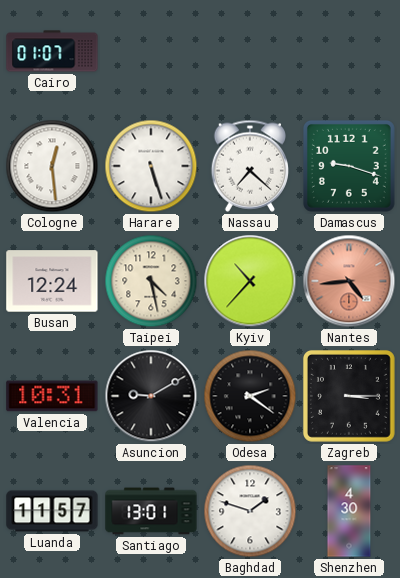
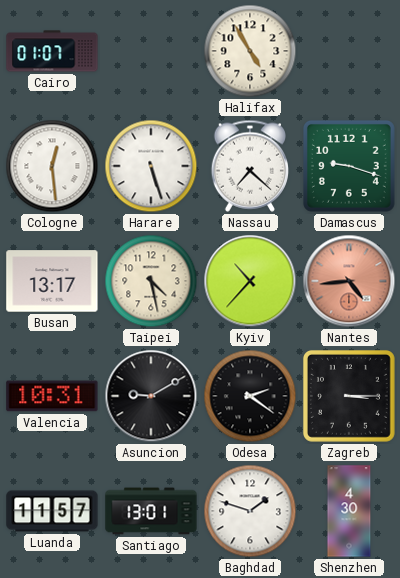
Halifax: none -> 4:55
Busan: 12:24 -> 13:17
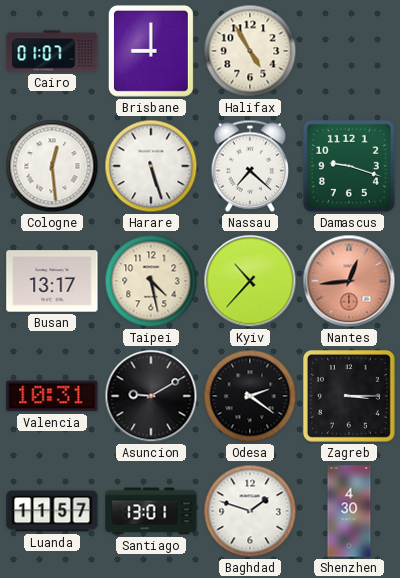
Brisbane: none -> 9:00
Nantes: 4:44 -> 12:44
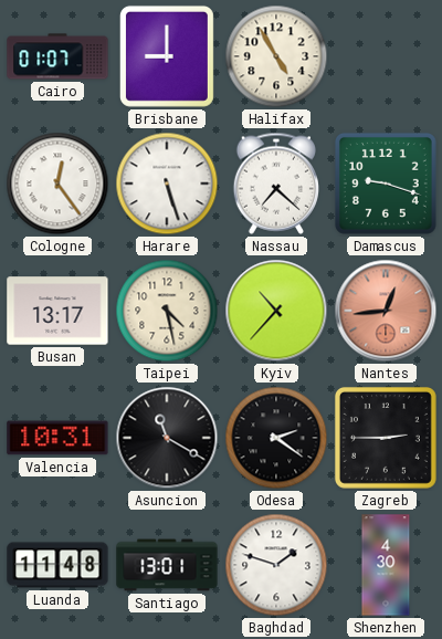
Cologne: 12:29 -> 12:24
Asuncion: 9:10 -> 11:20
Zagreb: 3:15 -> 2:45
Luanda: 11:57 -> 11:48
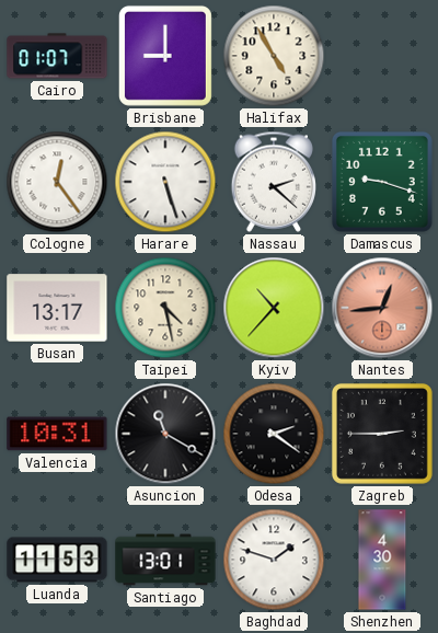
Nassau: 7:22 -> 2:22
Luanda: 11:48 -> 11:53
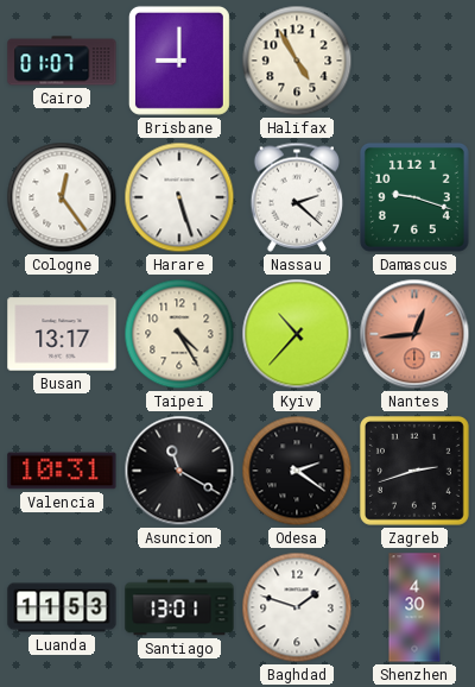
Taipei: 4:28 -> 4:25
Zagreb: 2:45 -> 2:42
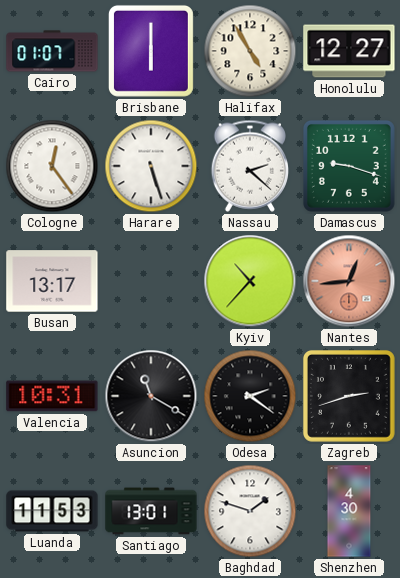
Brisbane: 9:00 -> 6:00
Honolulu: none -> 12:27
Taipei: 4:25 -> none
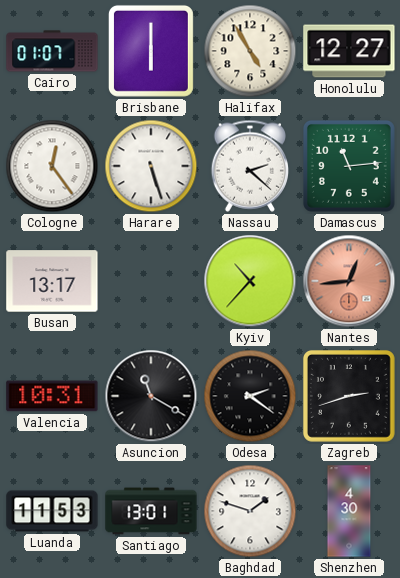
Damascus: 9:18 -> 11:14
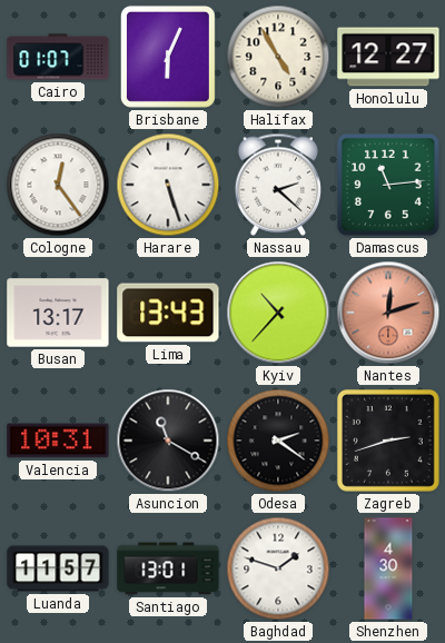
Brisbane: 6:00 -> 6:04
Lima: none -> 13:43
Nantes: 12:44 -> 12:12
Luanda: 11:53 -> 11:57
